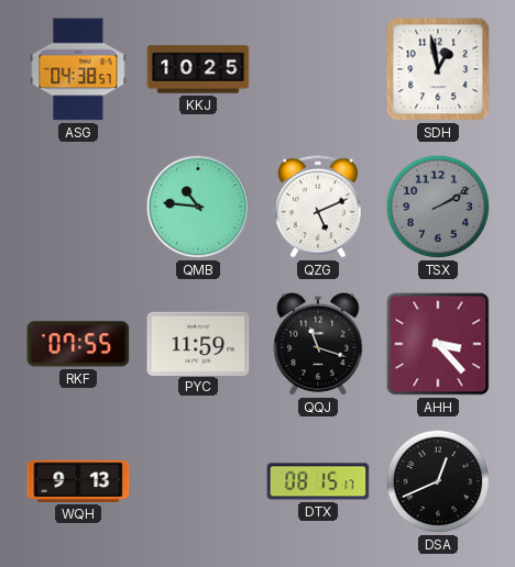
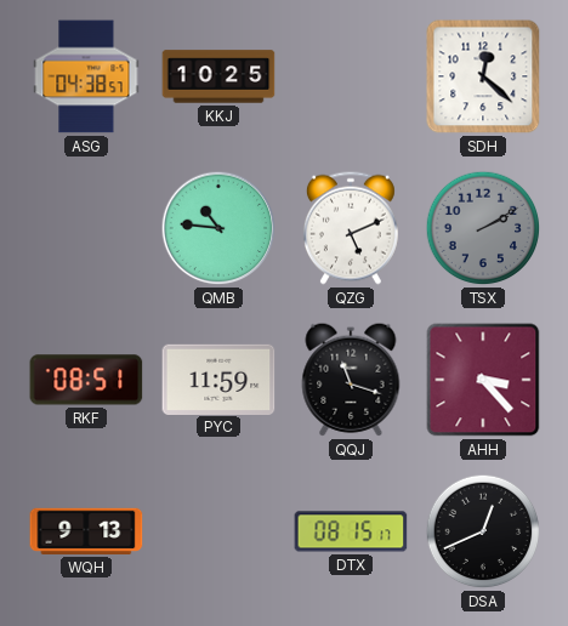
SDH: 12:58 -> 12:22
RKF: 07:55 -> 08:51
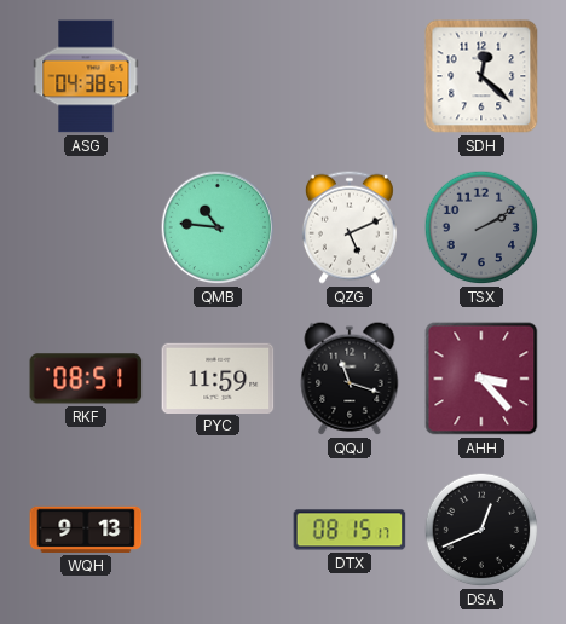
KKJ: 10:25 -> none
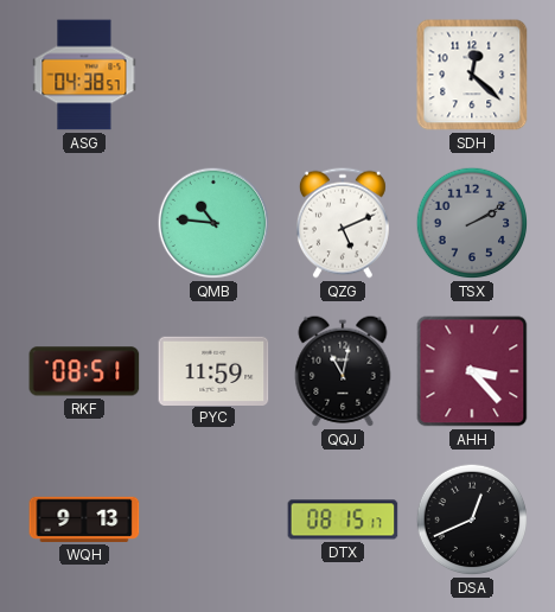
QQJ: 11:18 -> 11:02
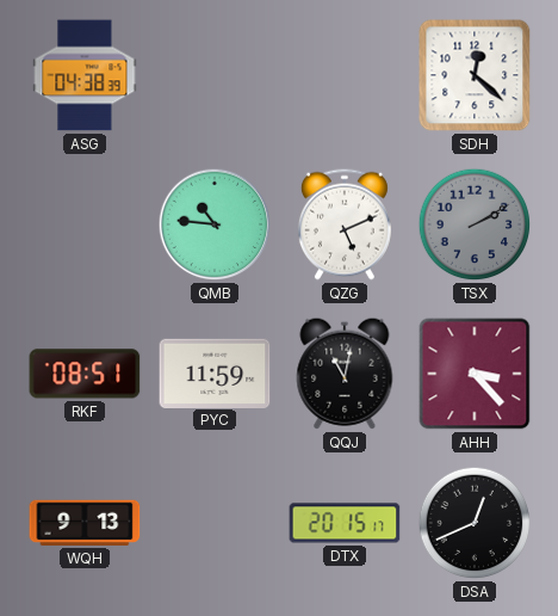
ASG: 04:38:57 -> 04:38:39
DTX: 08:15 -> 20:15
